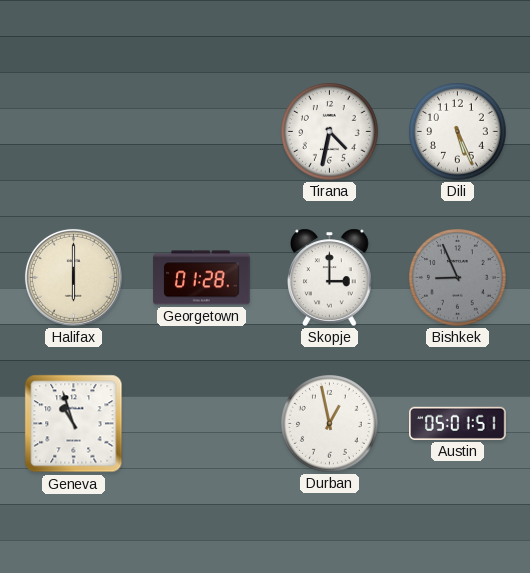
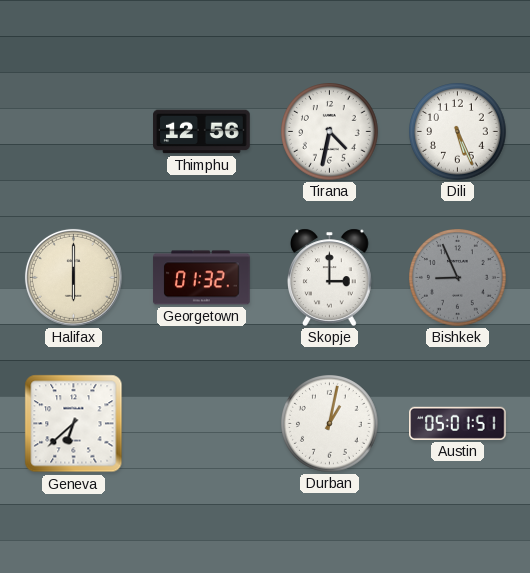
Thimphu: none -> 12:56
Georgetown: 01:28 -> 01:32
Geneva: 10:57 -> 6:38
Durban: 12:58 -> 1:02
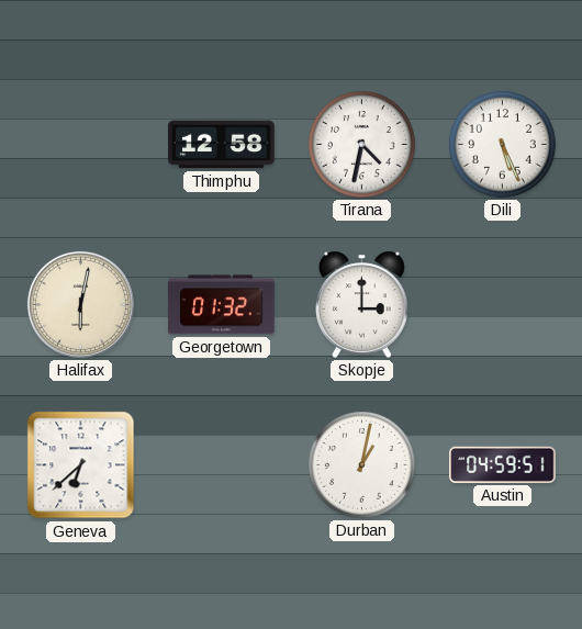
Thimphu: 12:56 -> 12:58
Halifax: 6:00 -> 6:02
Bishkek: 8:56 -> none
Austin: 05:01 -> 04:59
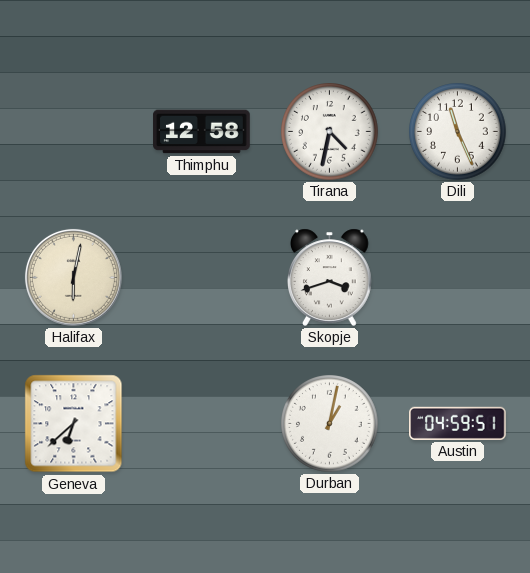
Dili: 5:26 -> 11:26
Georgetown: 01:32 -> none
Skopje: 3:00 -> 3:42
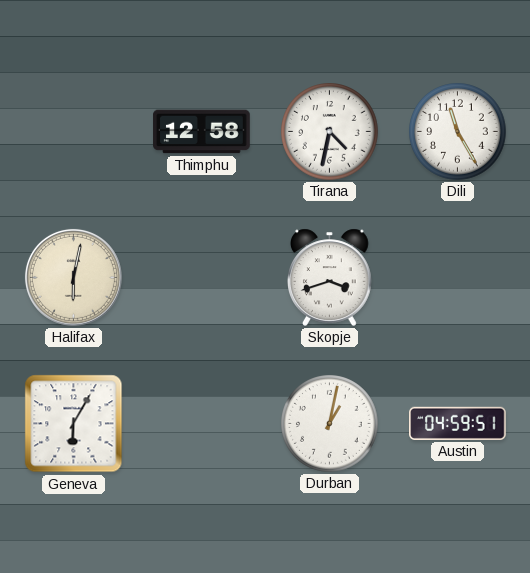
Dili: 11:26 -> 11:25
Geneva: 6:38 -> 6:05
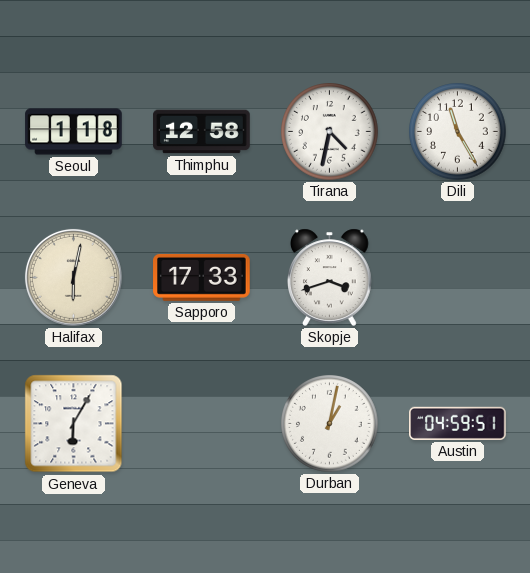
Seoul: none -> 1:18
Sapporo: none -> 17:33
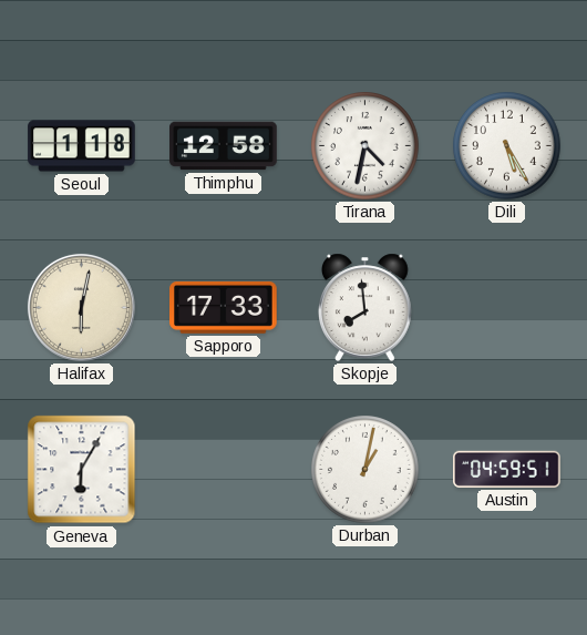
Dili: 11:25 -> 5:25
Skopje: 3:42 -> 7:59
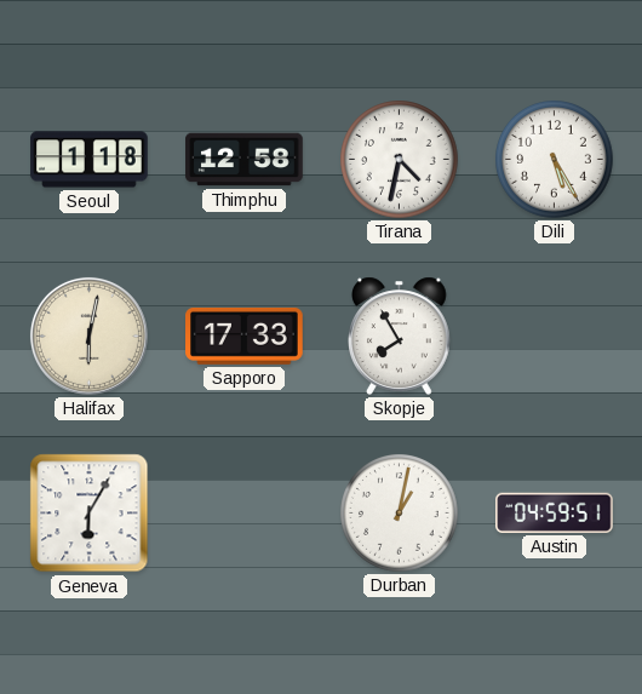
Skopje: 7:59 -> 7:55
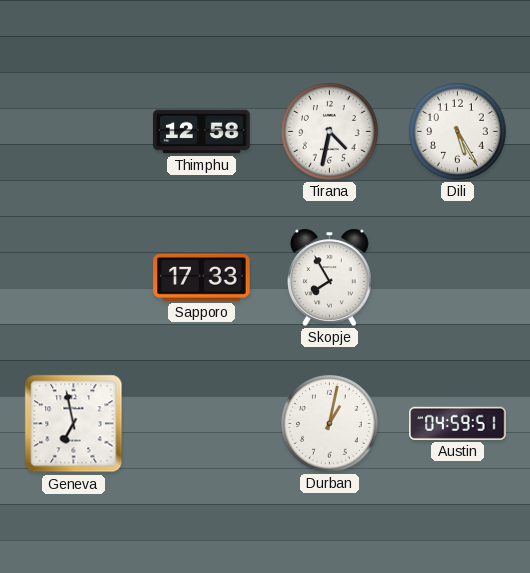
Seoul: 1:18 -> none
Halifax: 6:02 -> none
Geneva: 6:05 -> 6:58
